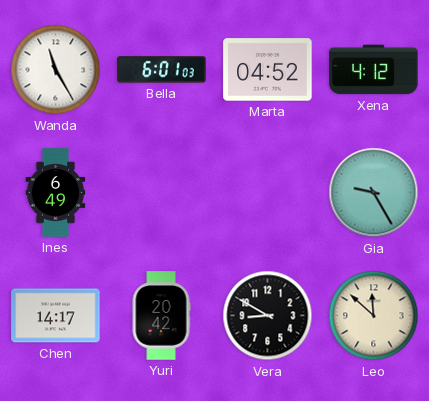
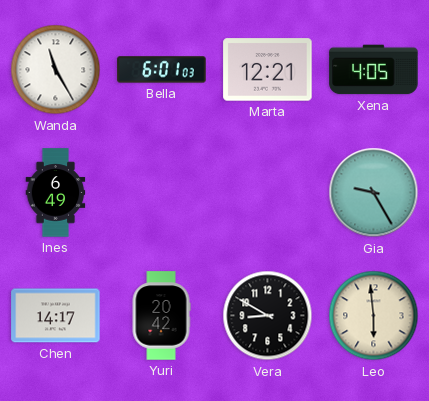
Marta: 04:52 -> 12:21
Xena: 4:12 -> 4:05
Leo: 11:52 -> 5:59
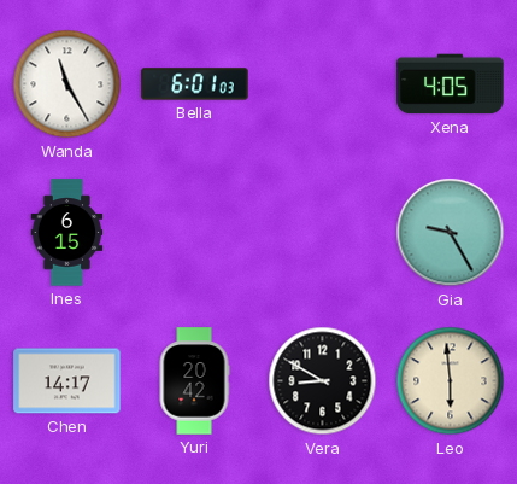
Marta: 12:21 -> none
Ines: 6:49 -> 6:15
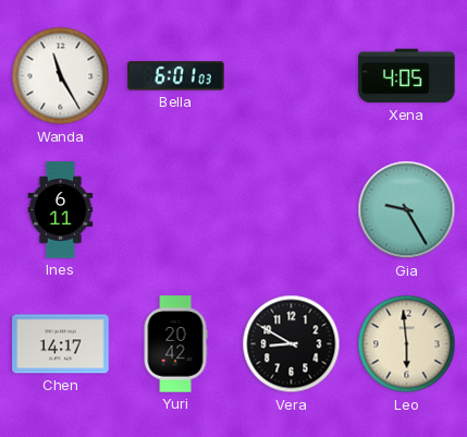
Ines: 6:15 -> 6:11
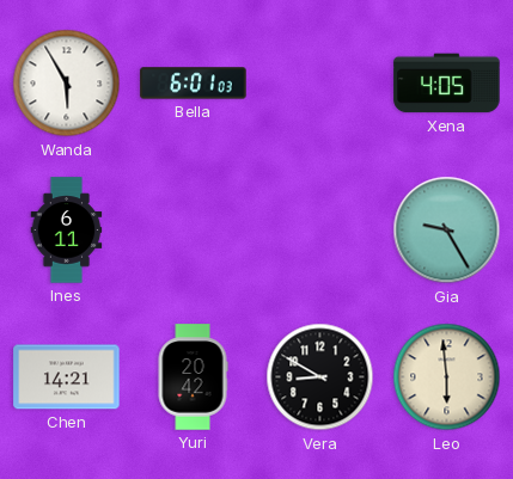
Wanda: 11:25 -> 5:55
Chen: 14:17 -> 14:21
